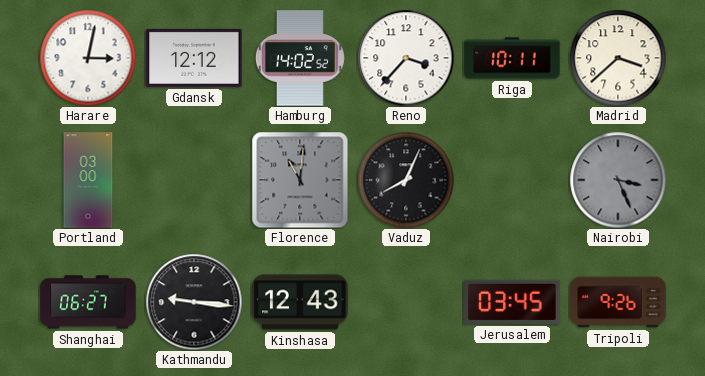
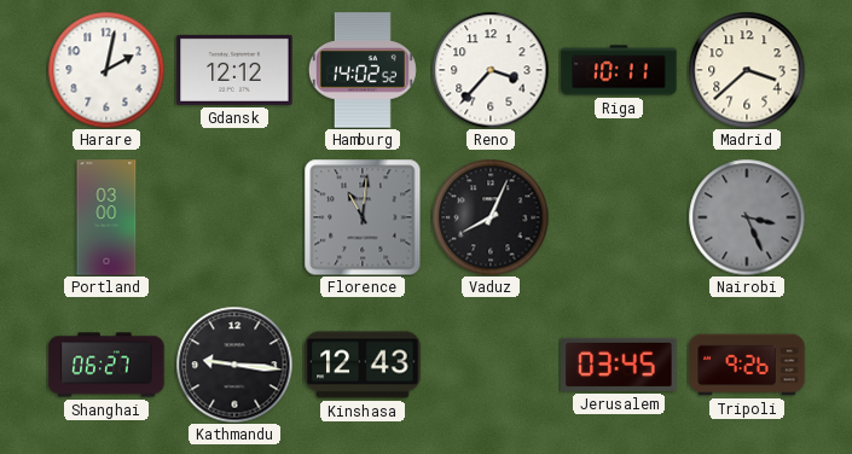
Harare: 3:02 -> 2:02
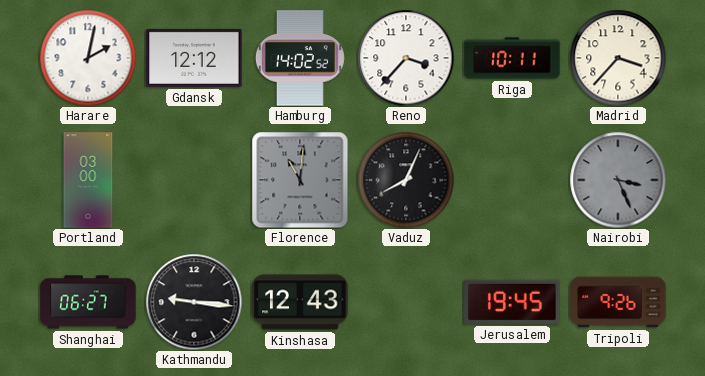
Madrid: 3:38 -> 3:37
Jerusalem: 03:45 -> 19:45
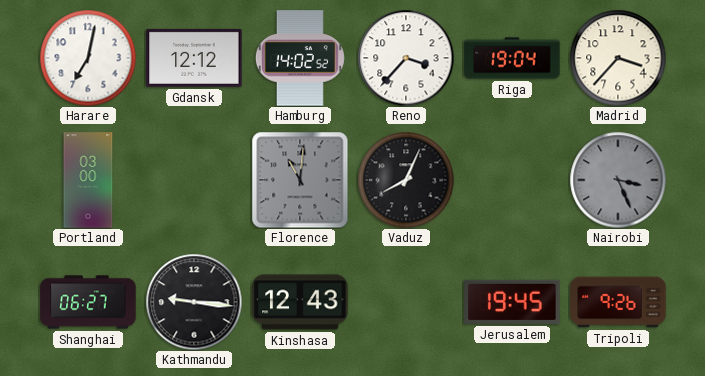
Harare: 2:02 -> 7:02
Riga: 10:11 -> 19:04
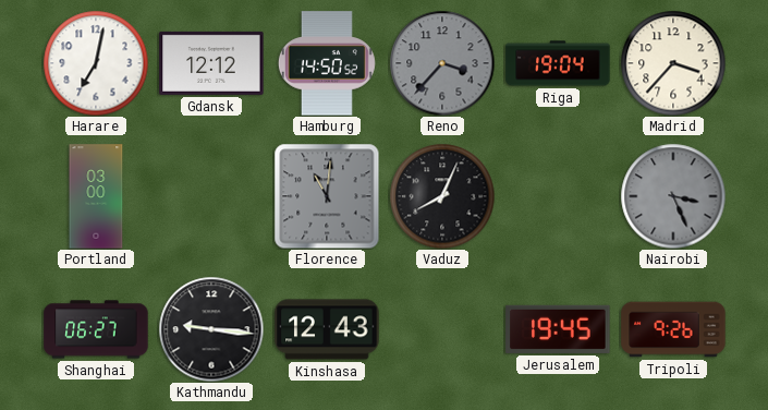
Hamburg: 14:02 -> 14:50
Reno dial: white -> grey
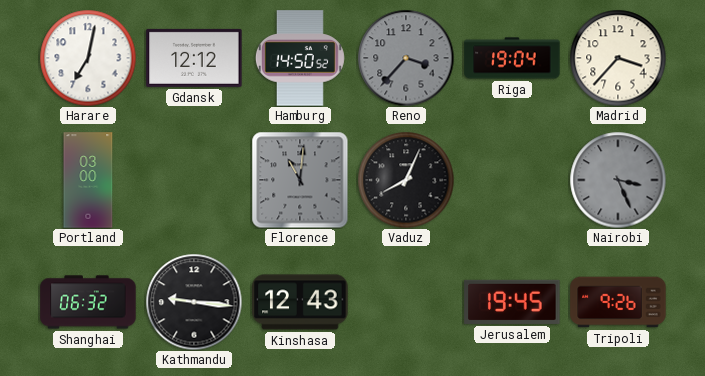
Shanghai: 06:27 -> 06:32
